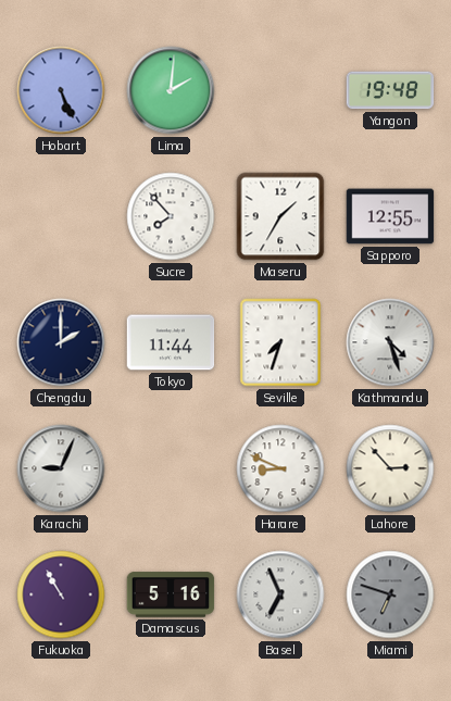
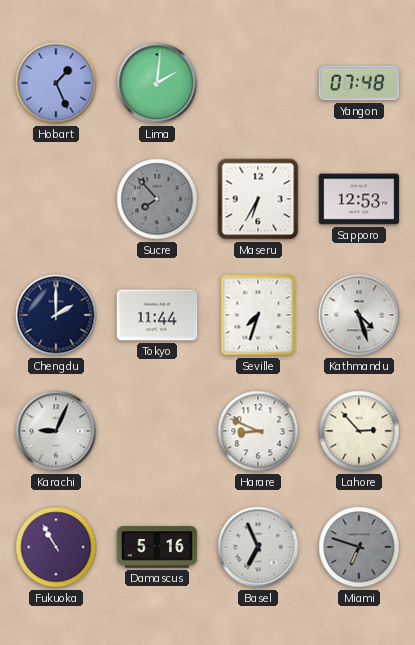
Hobart: 5:26 -> 1:26
Yangon: 19:48 -> 07:48
Sucre dial: white -> grey
Maseru: 1:35 -> 6:35
Sapporo: 12:55 -> 12:53
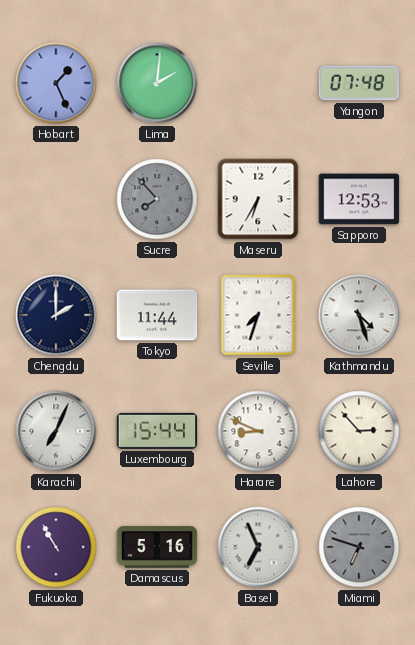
Karachi: 9:04 -> 7:04
Luxembourg: none -> 15:44
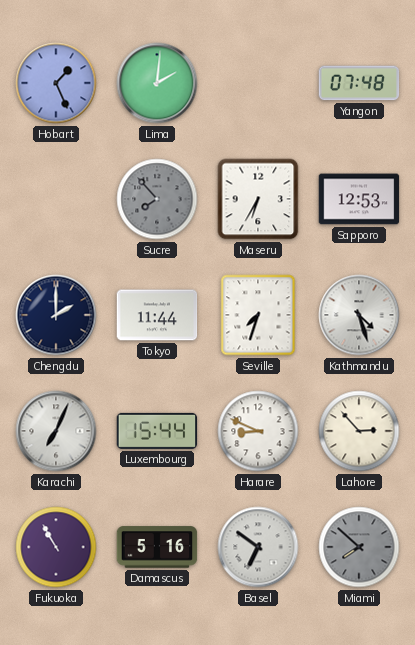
Basel: 6:56 -> 6:51
Miami: 6:48 -> 7:52
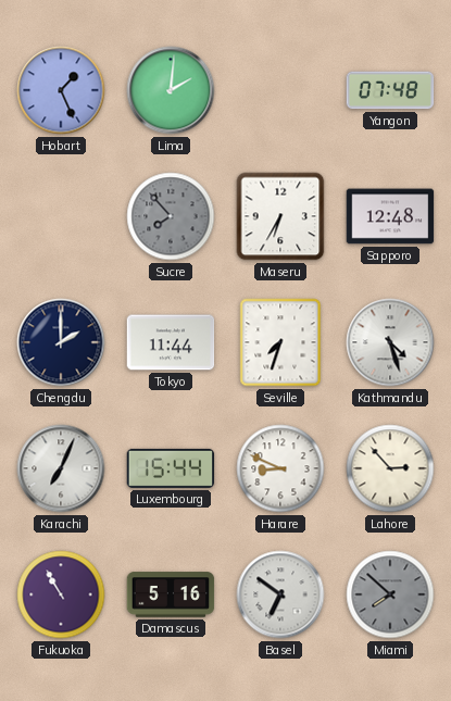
Sapporo: 12:53 -> 12:48
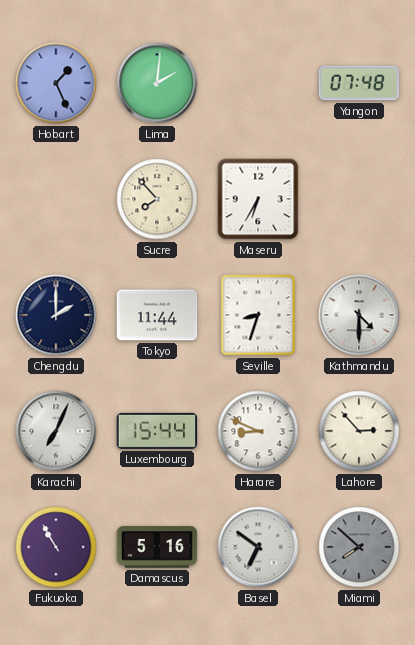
Sucre dial: grey -> cream
Sapporo: 12:48 -> none
Seville: 7:33 -> 8:33
Kathmandu: 4:27 -> 4:30
